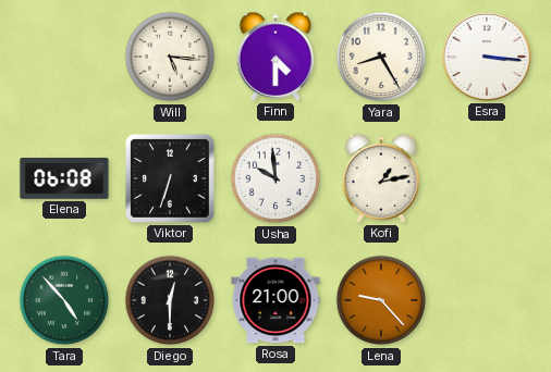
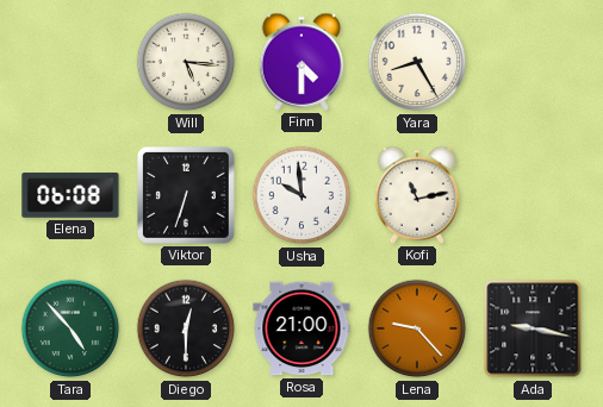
Esra: 3:16 -> none
Kofi: 1:13 -> 11:13
Ada: none -> 9:17
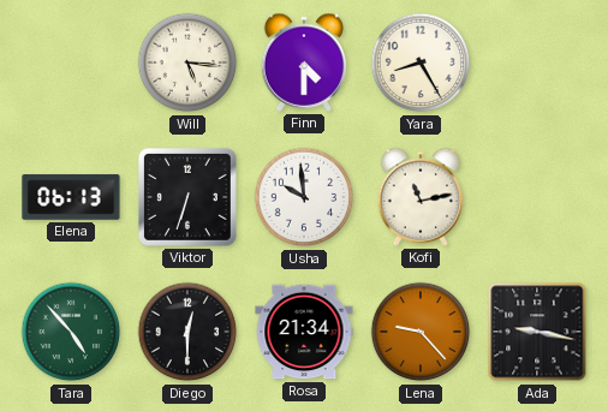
Elena: 06:08 -> 06:13
Rosa: 21:00 -> 21:34
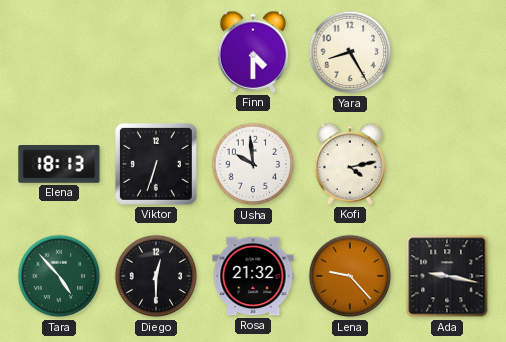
Will: 5:16 -> none
Elena: 06:13 -> 18:13
Kofi: 11:13 -> 4:13
Rosa: 21:34 -> 21:32
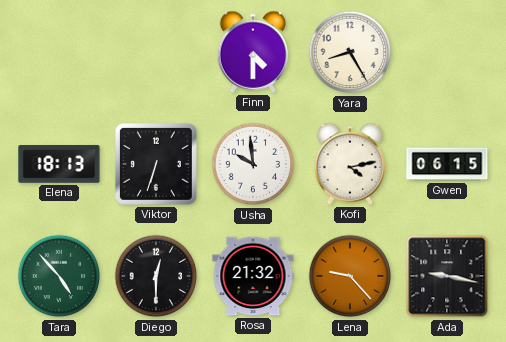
Gwen: none -> 06:15
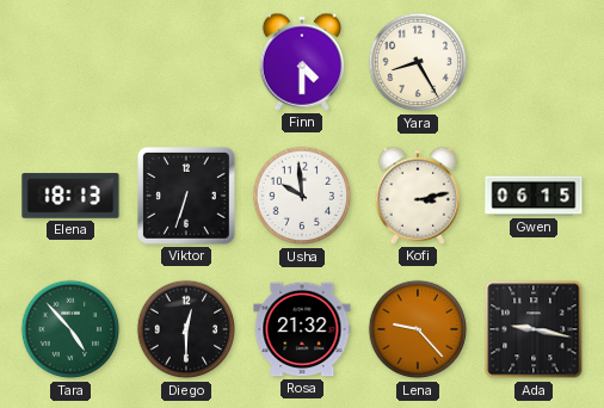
Kofi: 4:13 -> 3:13
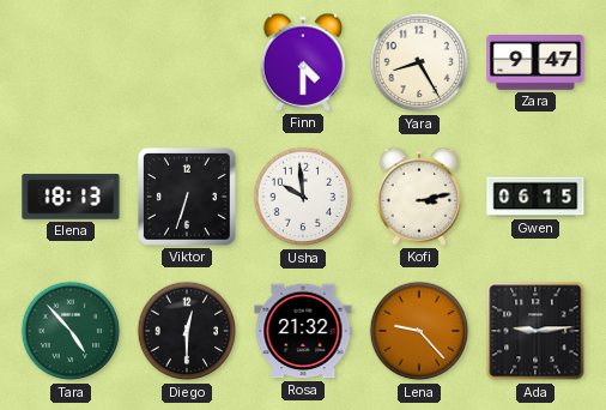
Zara: none -> 9:47
Ada: 9:17 -> 9:14
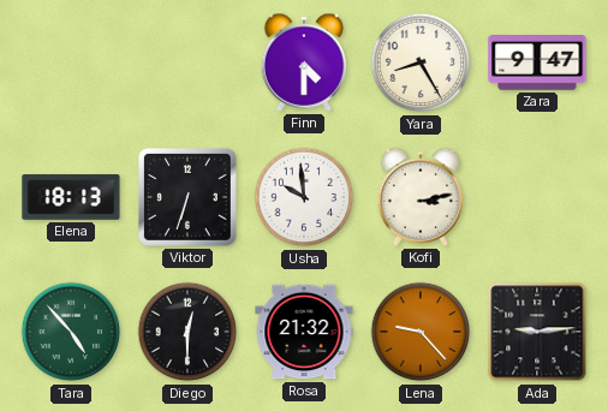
Gwen: 06:15 -> none
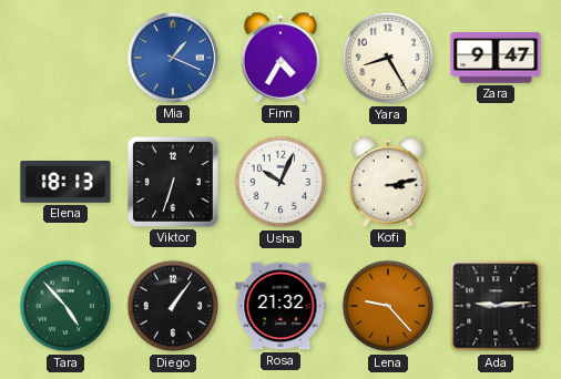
Mia: none -> 1:19
Finn: 4:30 -> 4:35
Usha: 9:59 -> 10:04
Diego: 12:30 -> 1:06
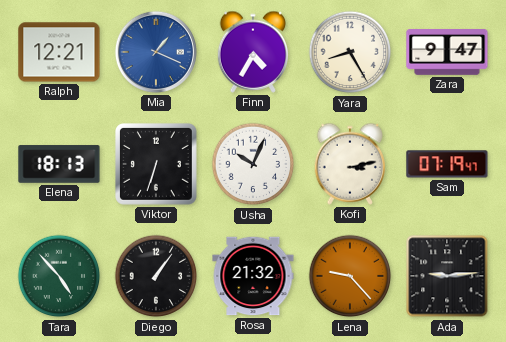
Ralph: none -> 12:21
Sam: none -> 07:19
